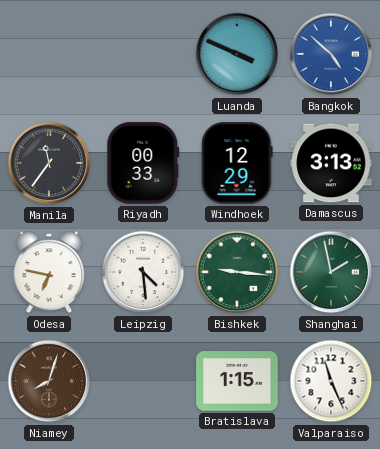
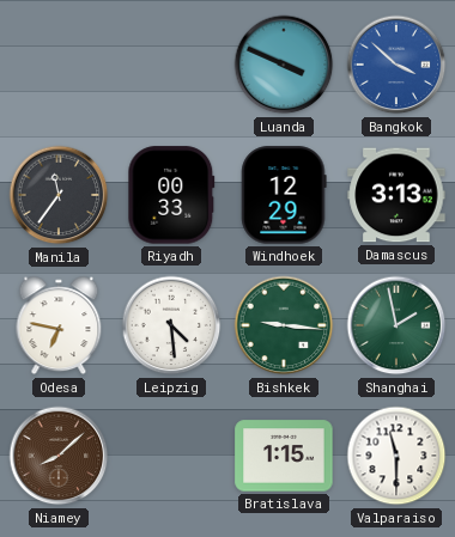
Bangkok: 4:52 -> 3:52
Niamey: 8:03 -> 8:08
Valparaiso: 11:26 -> 11:30
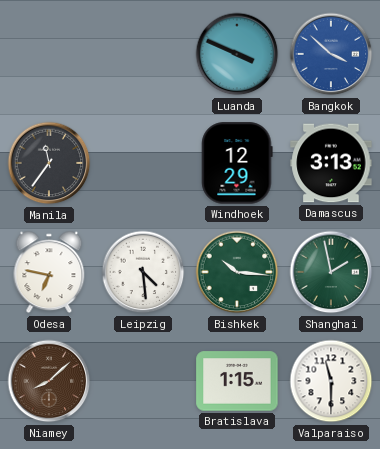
Riyadh: 00:33 -> none
Bishkek: 9:16 -> 10:16
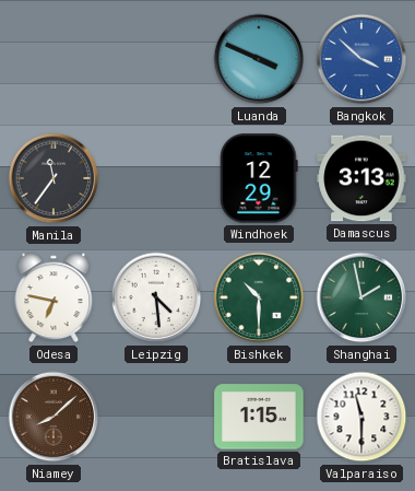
Bishkek: 10:16 -> 10:30
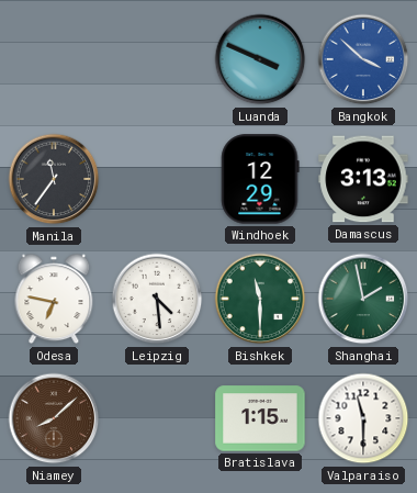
Bishkek: 10:30 -> 11:30
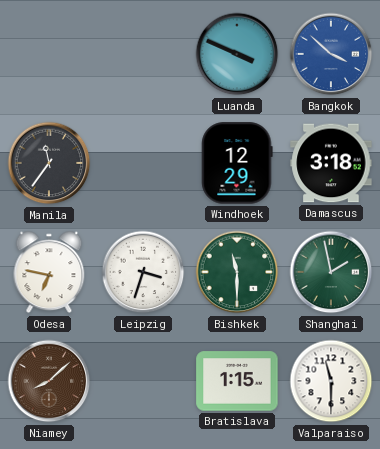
Damascus: 3:13 -> 3:18
Leipzig: 4:29 -> 3:33
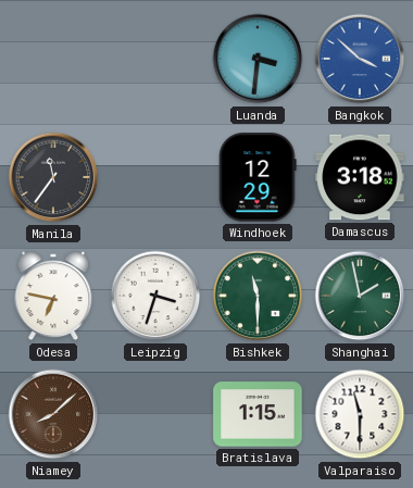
Luanda: 3:49 -> 3:31
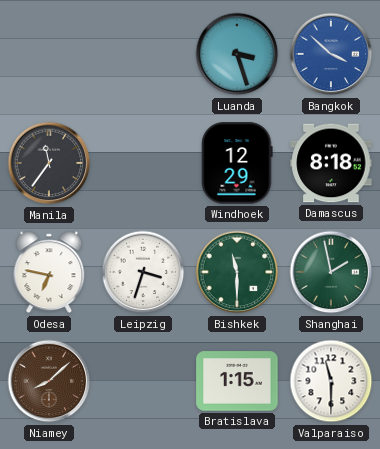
Luanda: 3:31 -> 3:27
Damascus: 3:18 -> 8:18
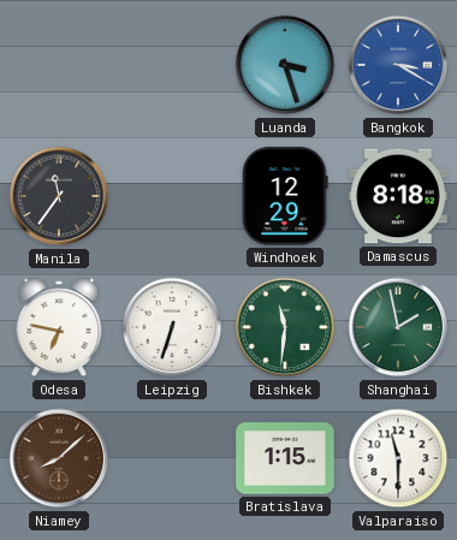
Bangkok: 3:52 -> 3:20
Leipzig: 3:33 -> 6:33
Bishkek: 11:30 -> 11:31
